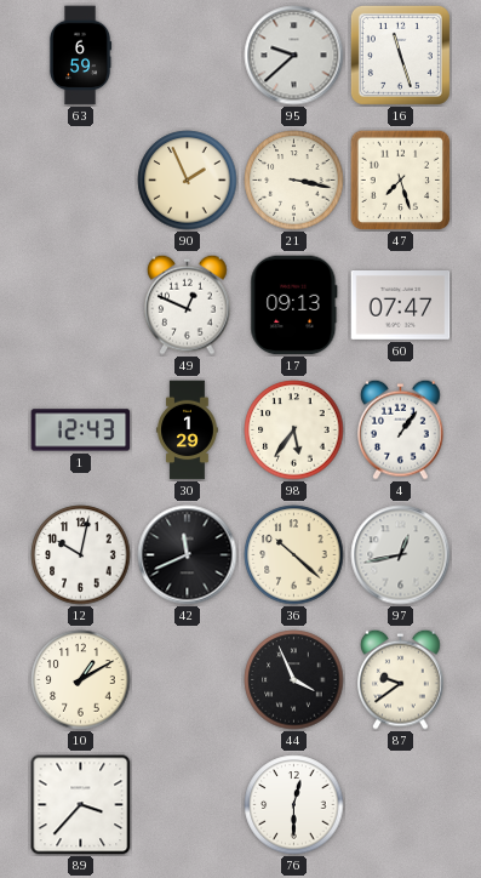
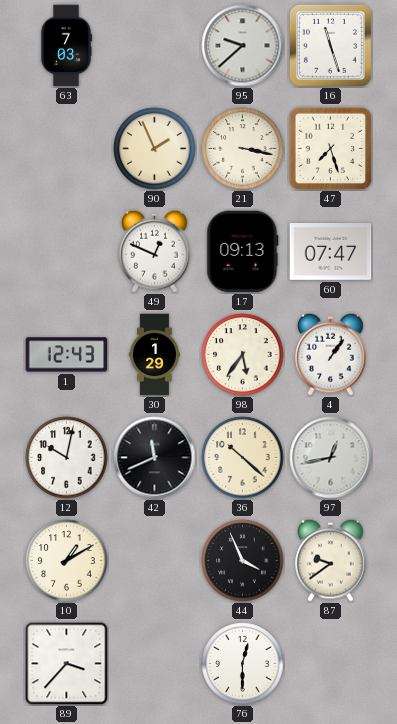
63: 6:59 -> 7:03
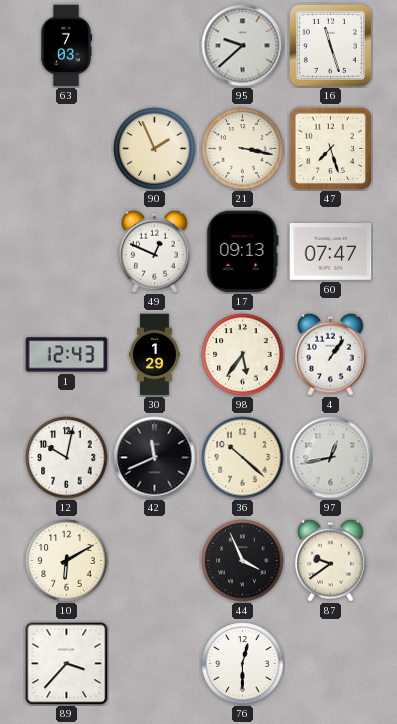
10: 1:10 -> 6:10
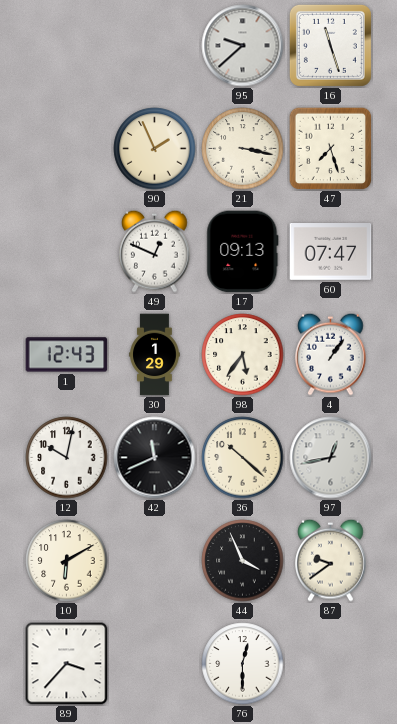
63: 7:03 -> none
